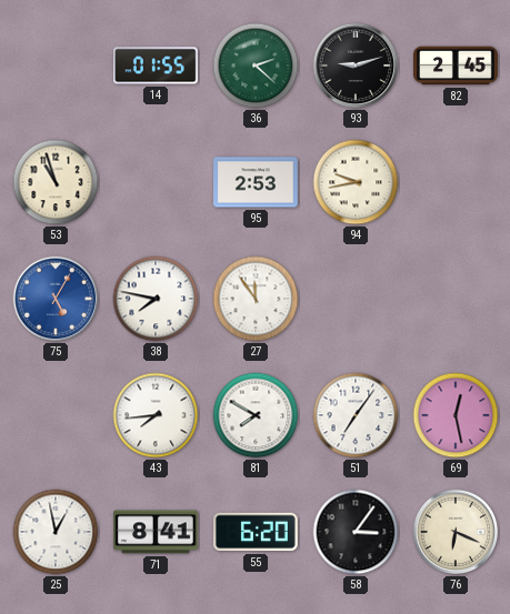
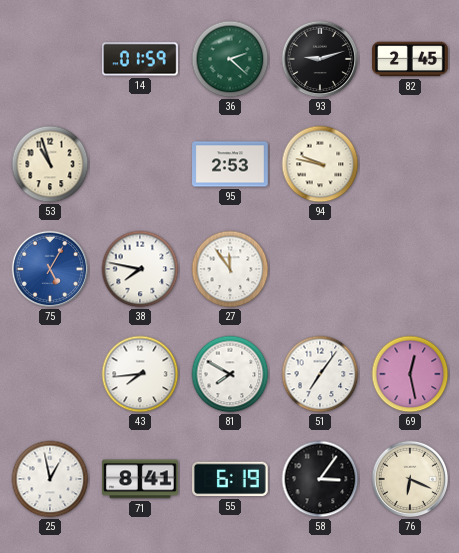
14: 01:55 -> 01:59
94: 9:43 -> 9:47
55: 6:20 -> 6:19
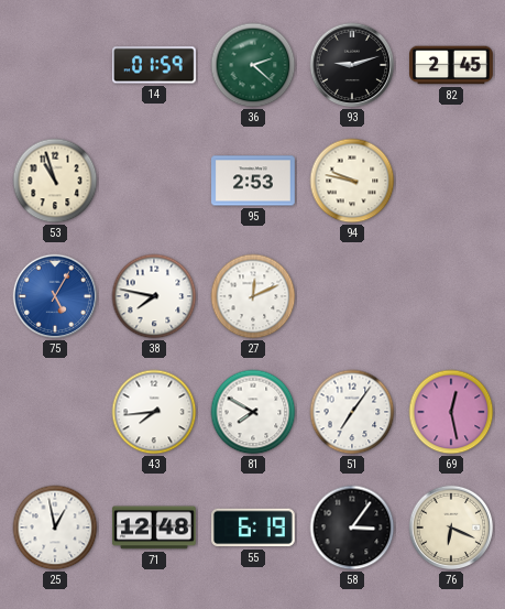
27: 11:54 -> 12:11
71: 8:41 -> 12:48
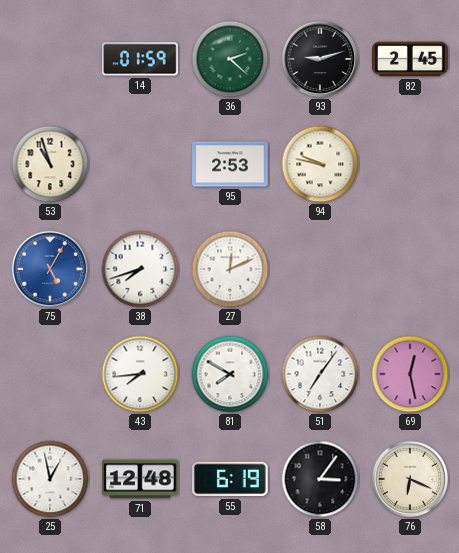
38: 7:47 -> 7:42
